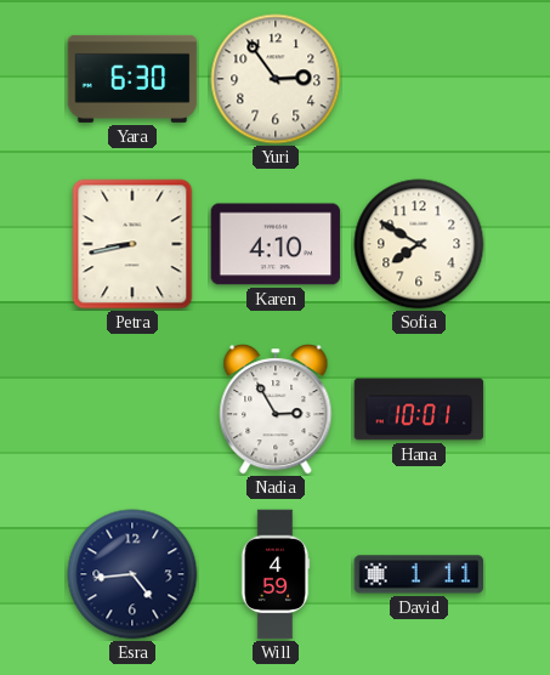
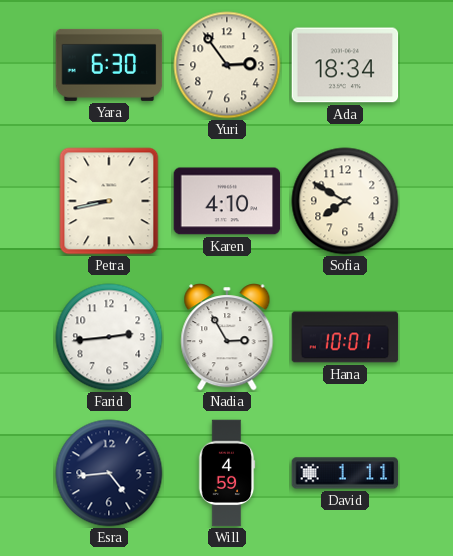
Ada: none -> 18:34
Farid: none -> 2:44
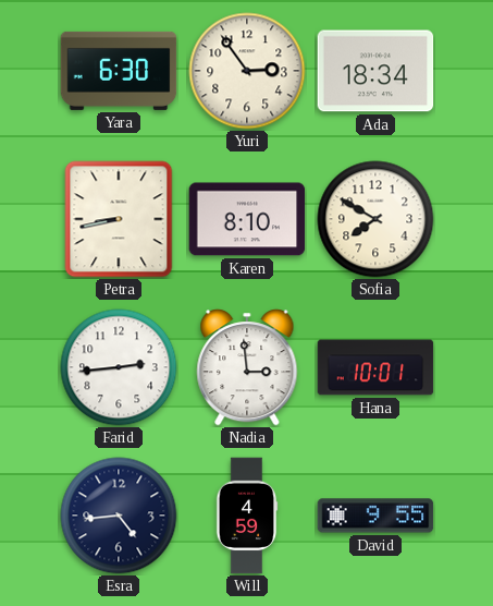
Karen: 4:10 -> 8:10
Nadia: 2:55 -> 2:59
David: 1:11 -> 9:55
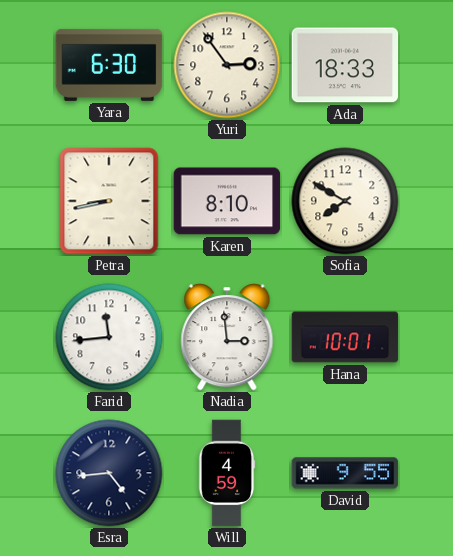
Ada: 18:34 -> 18:33
Farid: 2:44 -> 11:44
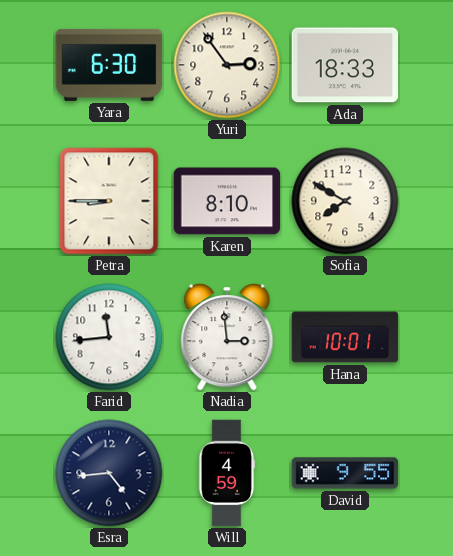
Petra: 8:43 -> 8:45
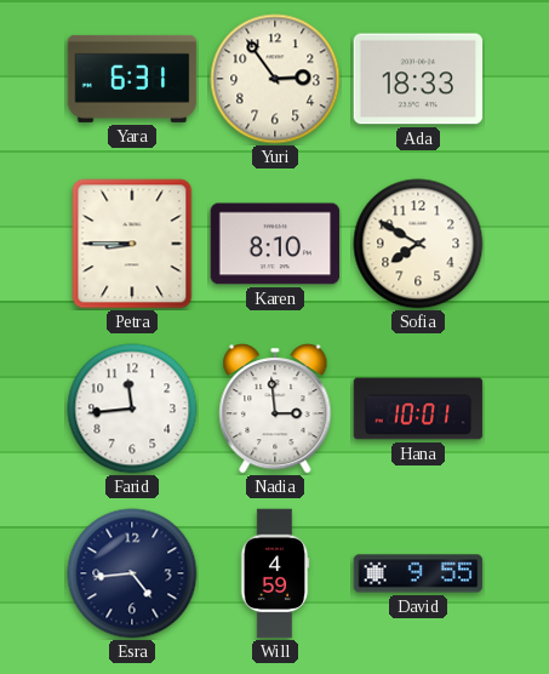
Yara: 6:30 -> 6:31
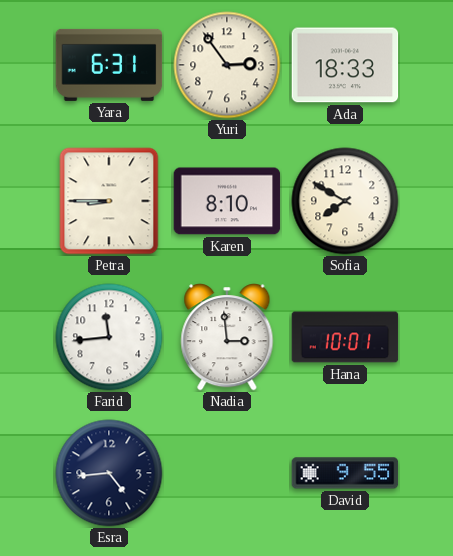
Will: 4:59 -> none
